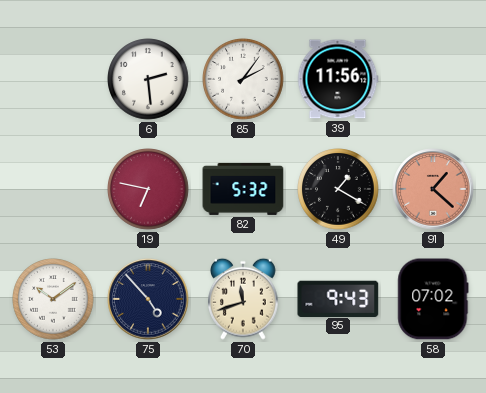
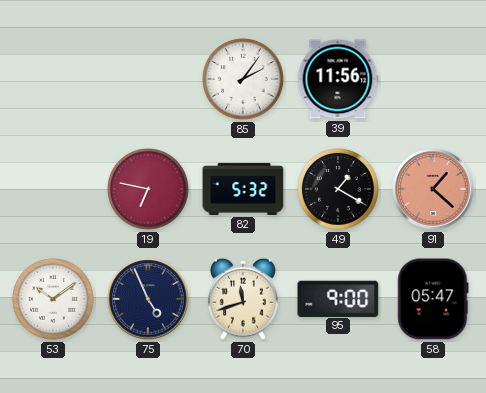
6: 2:29 -> none
75: 4:53 -> 4:56
95: 9:43 -> 9:00
58: 07:02 -> 05:47
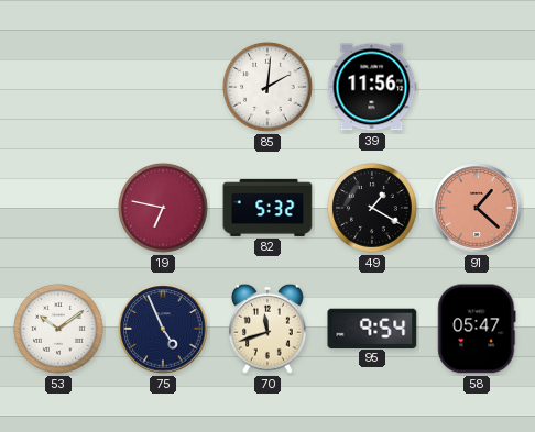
85: 2:06 -> 2:01
95: 9:00 -> 9:54
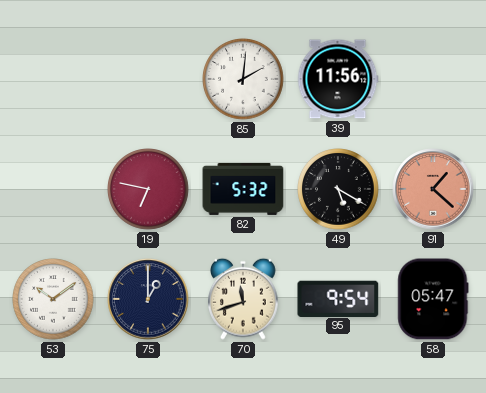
49: 1:20 -> 5:20
75: 4:56 -> 1:00
